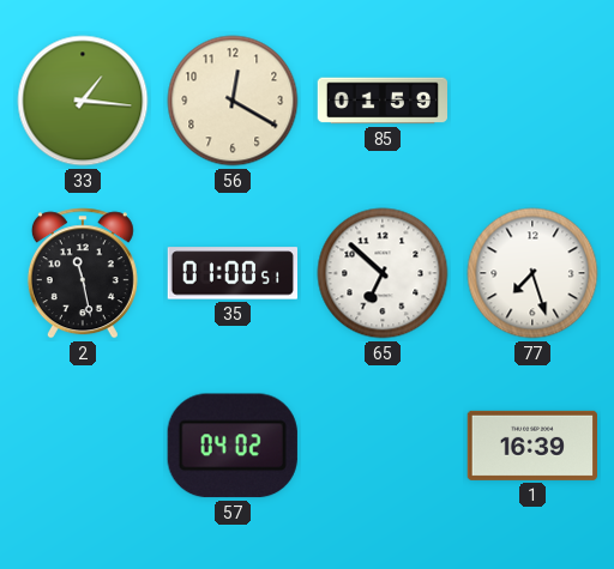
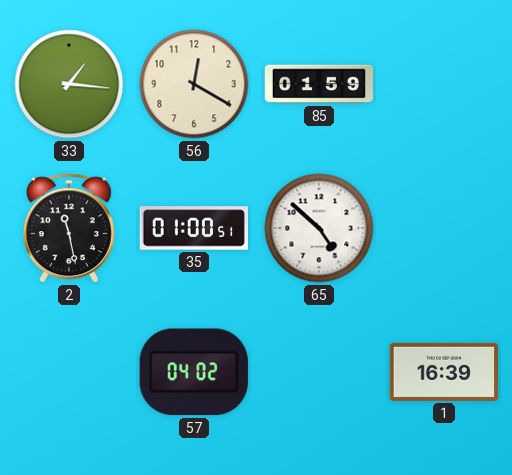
65: 6:52 -> 4:52
77: 7:27 -> none
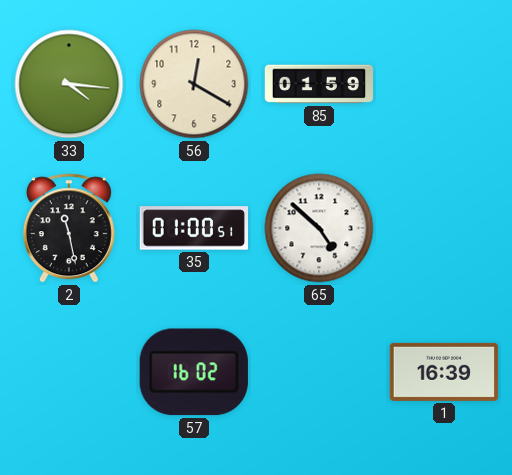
33: 1:16 -> 4:16
57: 04:02 -> 16:02
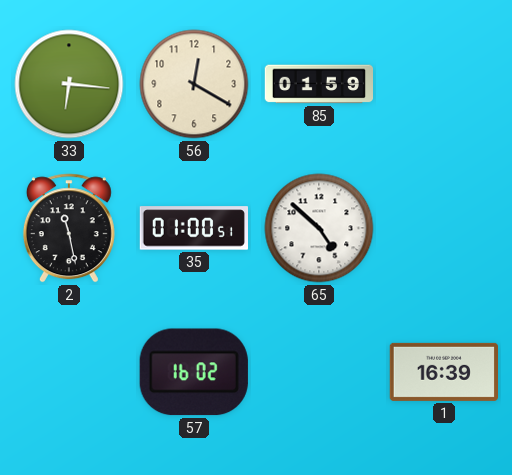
33: 4:16 -> 6:16
